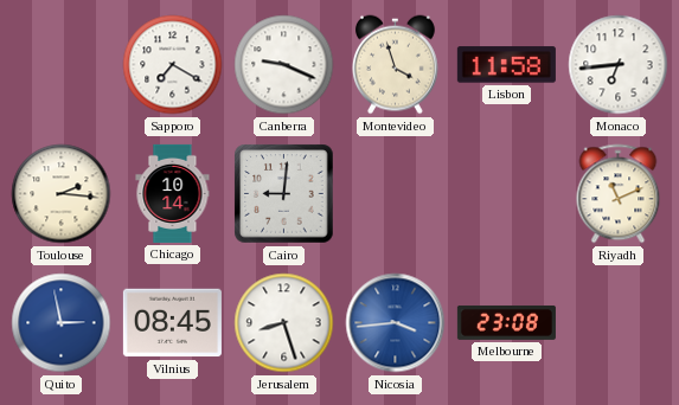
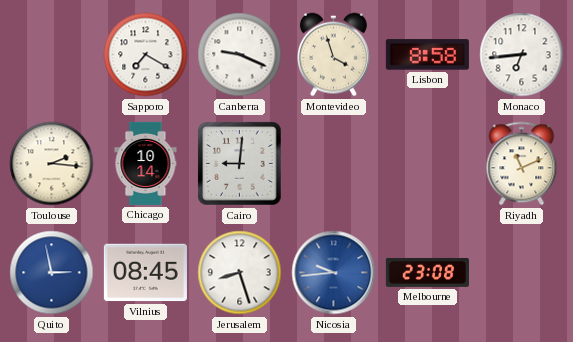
Lisbon: 11:58 -> 8:58
Nicosia: 3:44 -> 9:44
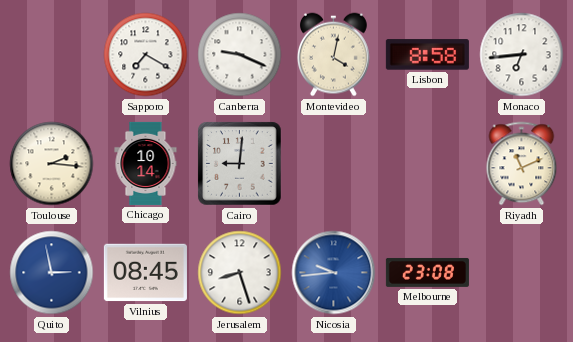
Montevideo: 3:57 -> 4:02
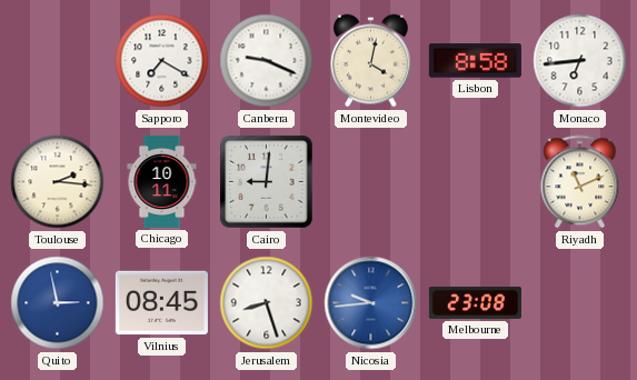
Chicago: 10:14 -> 10:11
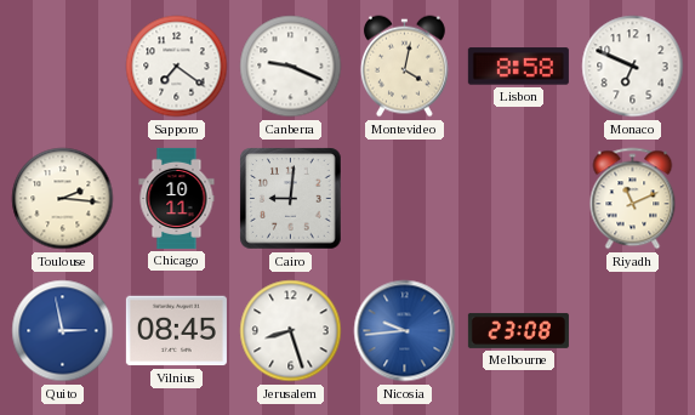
Sapporo: 7:20 -> 7:21
Monaco: 6:44 -> 6:49
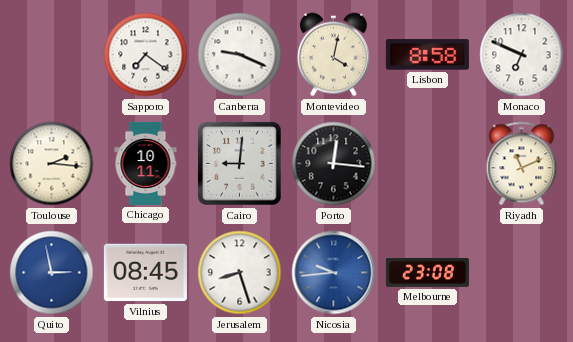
Porto: none -> 12:16
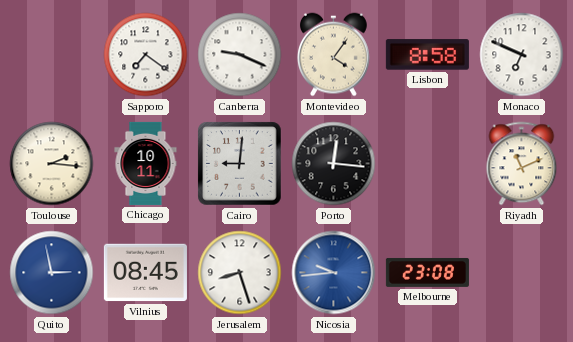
Montevideo: 4:02 -> 4:06
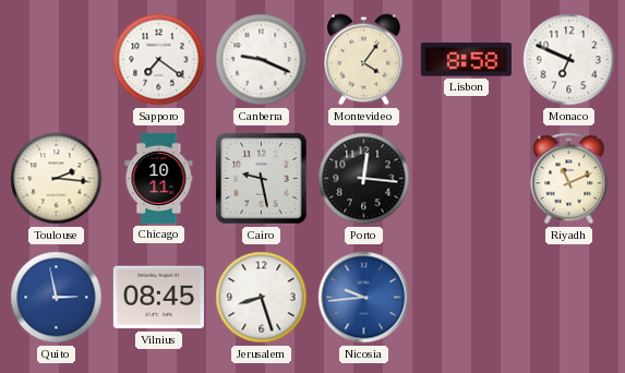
Cairo: 9:01 -> 9:28
Melbourne: 23:08 -> none
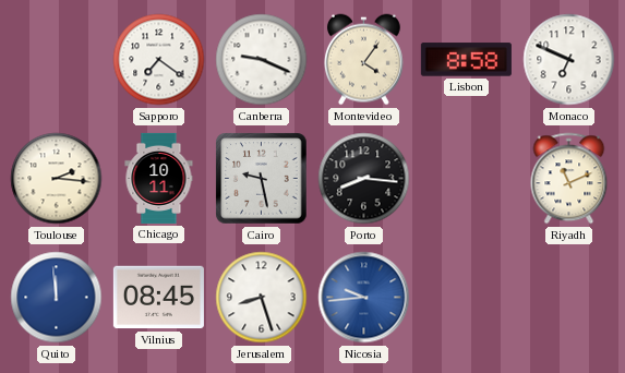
Porto: 12:16 -> 8:16
Quito: 2:58 -> 11:59
